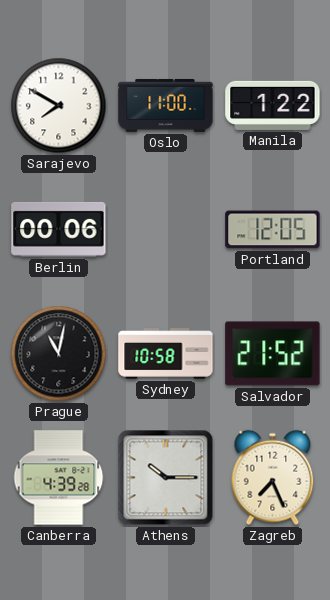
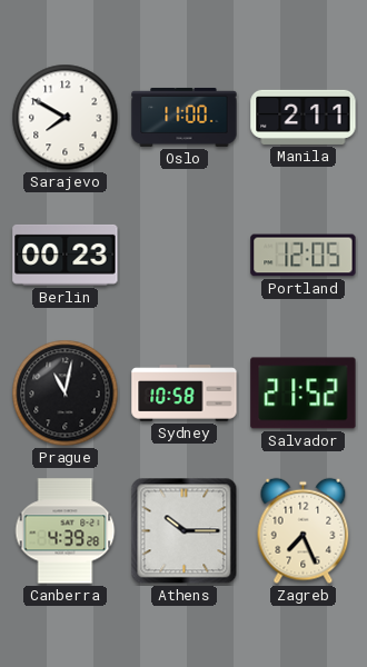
Manila: 1:22 -> 2:11
Berlin: 00:06 -> 00:23
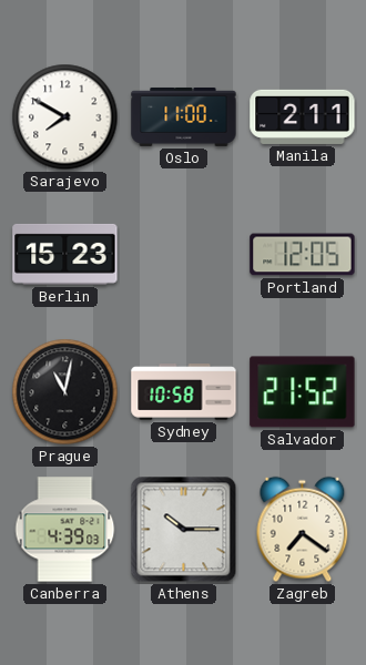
Berlin: 00:23 -> 15:23
Canberra: 4:39:28 -> 4:39:03
Zagreb: 7:26 -> 7:21
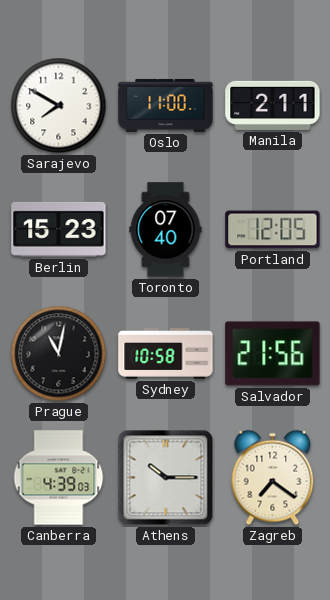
Toronto: none -> 07:40
Salvador: 21:52 -> 21:56
